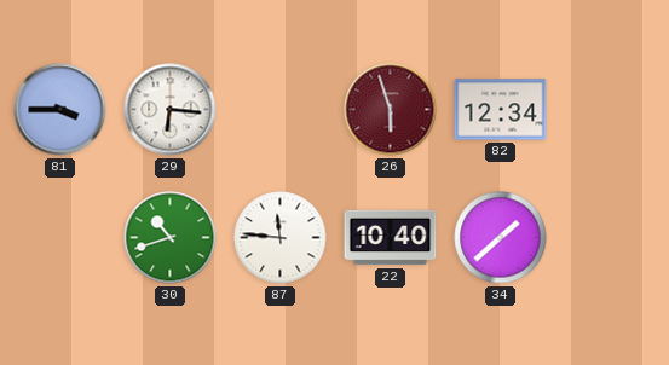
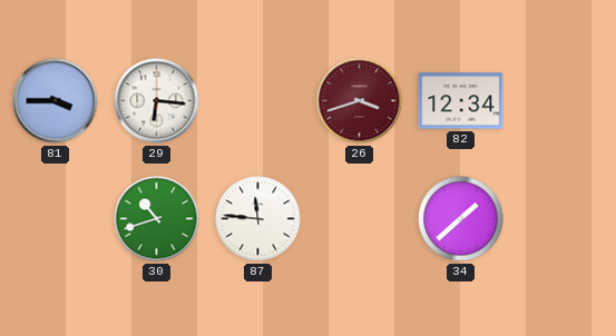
26: 5:57 -> 3:42
22: 10:40 -> none
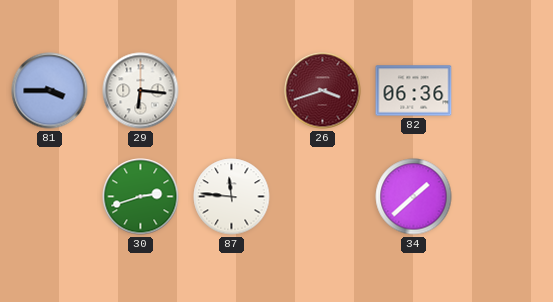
82: 12:34 -> 06:36
30: 10:42 -> 2:42
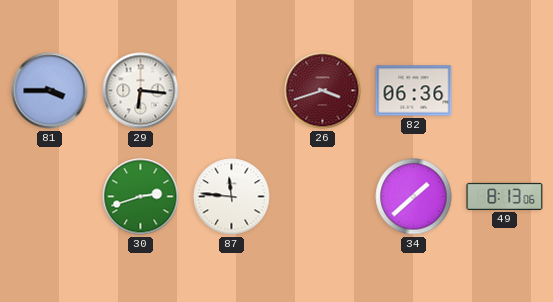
49: none -> 8:13
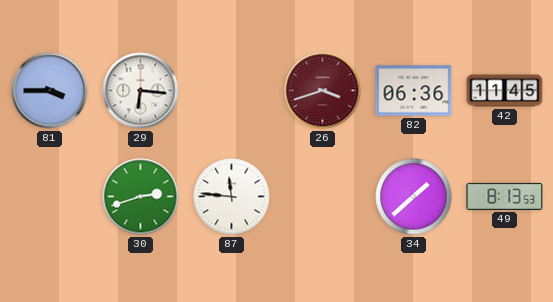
42: none -> 11:45
49: 8:13:06 -> 8:13:53
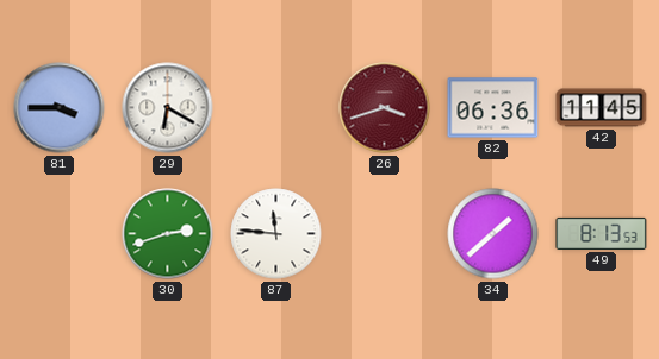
29: 6:16 -> 6:20
